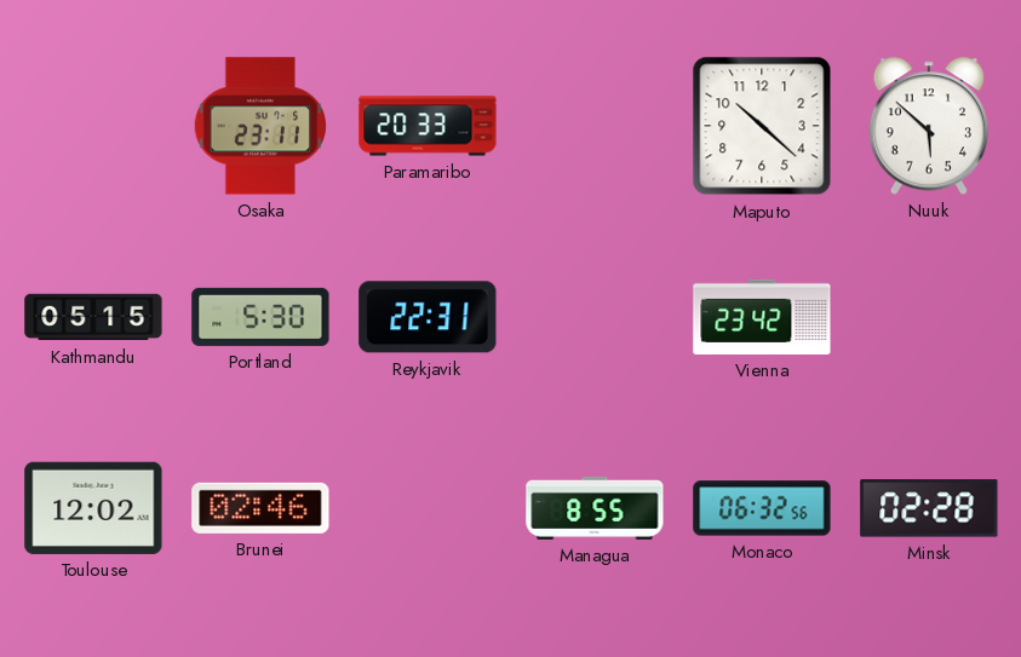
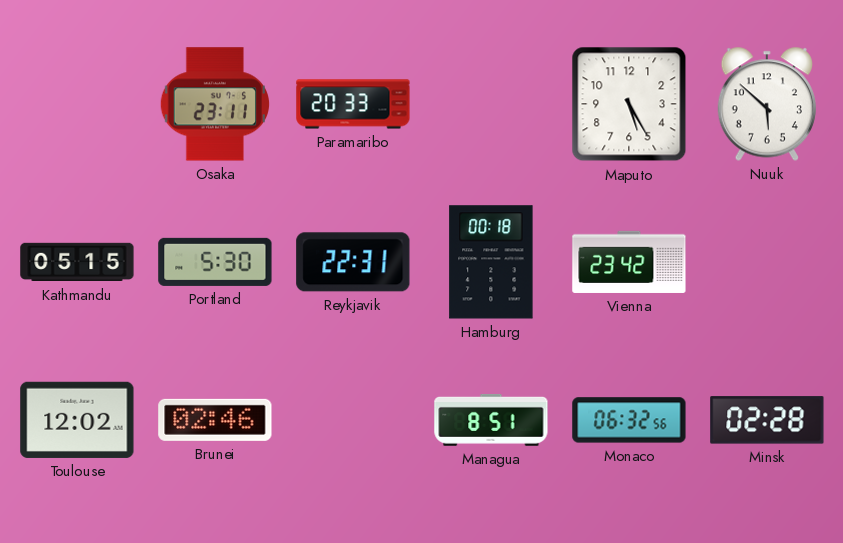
Maputo: 10:22 -> 5:25
Hamburg: none -> 00:18
Managua: 8:55 -> 8:51
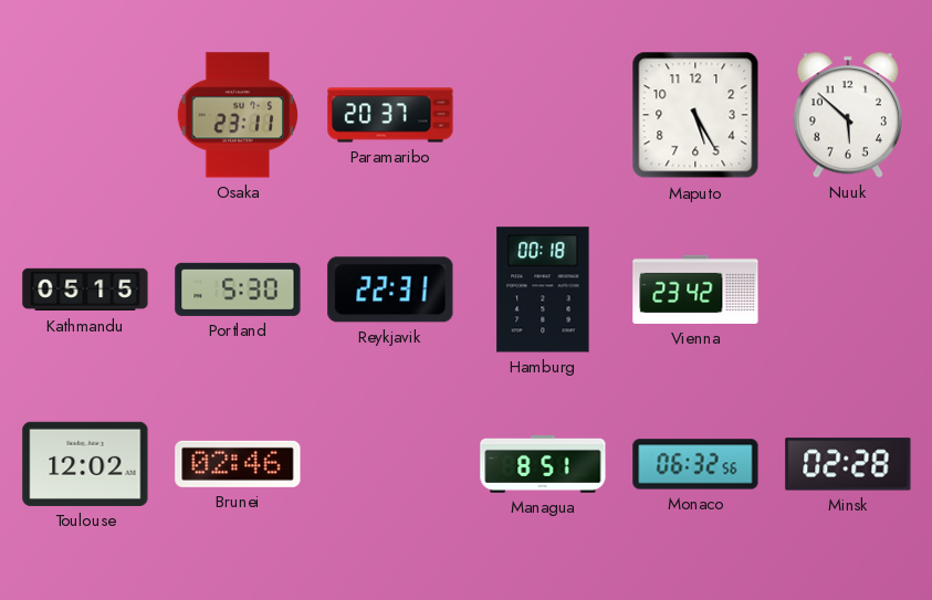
Paramaribo: 20:33 -> 20:37
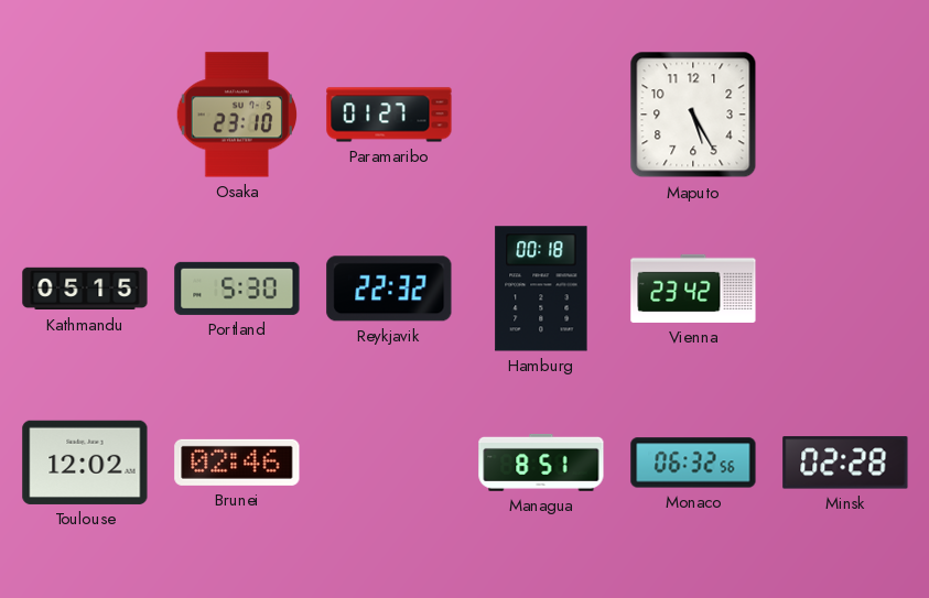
Osaka: 23:11 -> 23:10
Paramaribo: 20:37 -> 01:27
Nuuk: 5:52 -> none
Reykjavik: 22:31 -> 22:32
